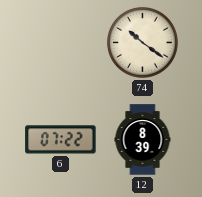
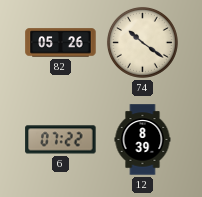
82: none -> 05:26
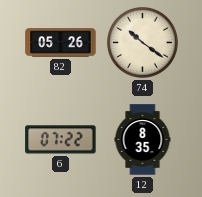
12: 8:39 -> 8:35
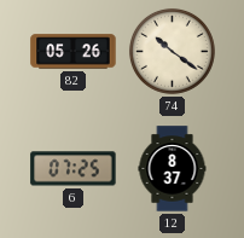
6: 07:22 -> 07:25
12: 8:35 -> 8:37
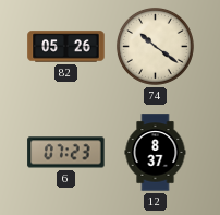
6: 07:25 -> 07:23
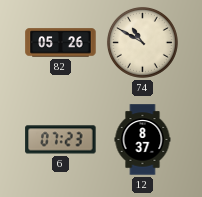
74: 10:21 -> 10:50
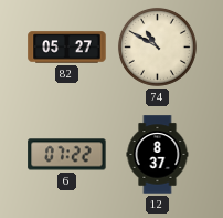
82: 05:26 -> 05:27
6: 07:23 -> 07:22
